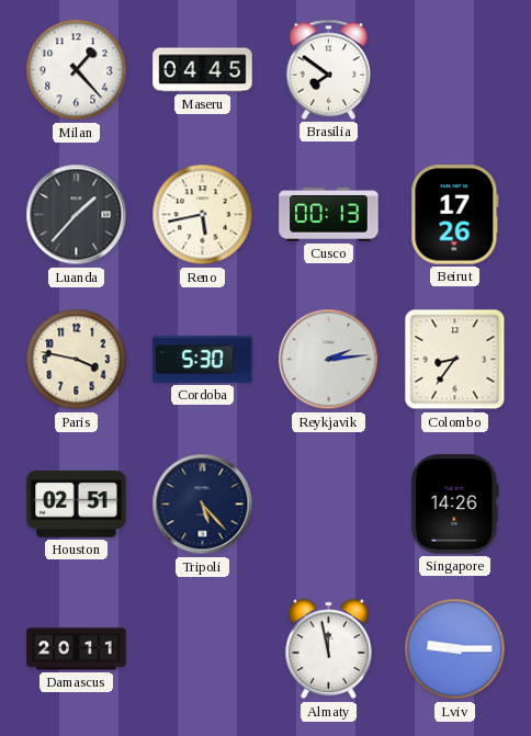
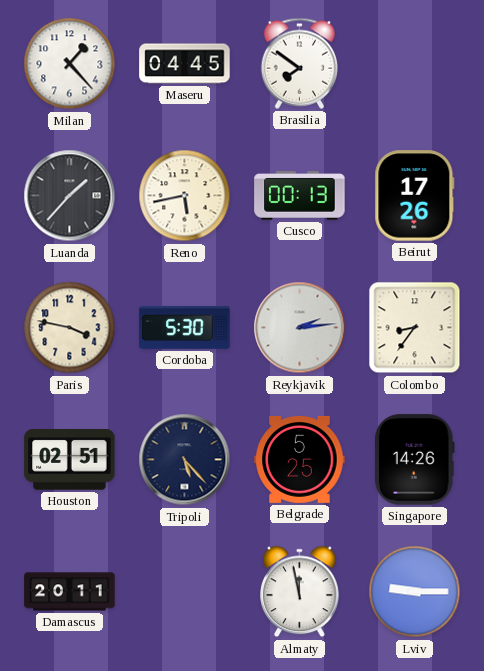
Belgrade: none -> 5:25
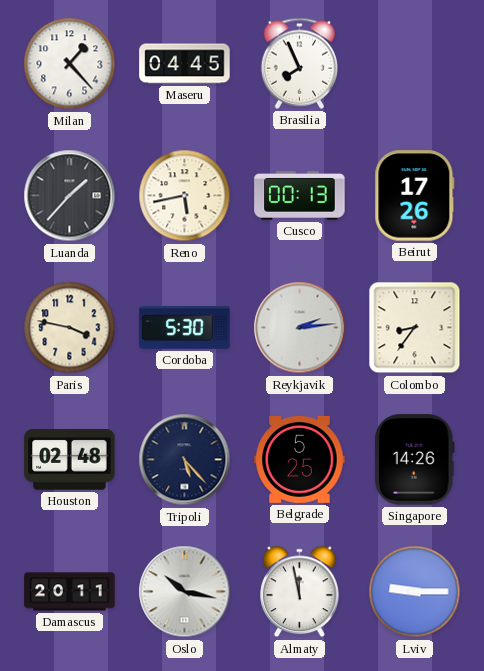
Brasilia: 7:51 -> 7:56
Houston: 02:51 -> 02:48
Oslo: none -> 10:17
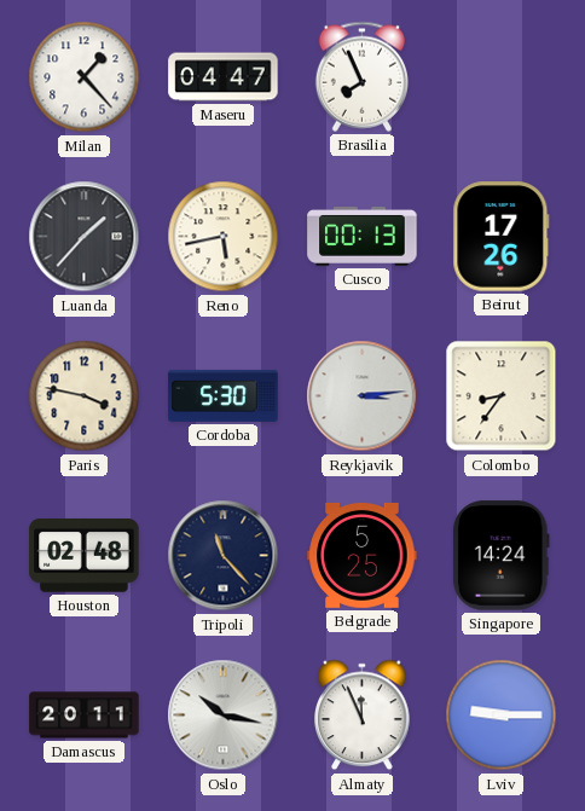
Maseru: 04:45 -> 04:47
Reykjavik: 2:14 -> 3:14
Tripoli: 5:23 -> 11:23
Singapore: 14:26 -> 14:24
Almaty: 11:58 -> 11:56
